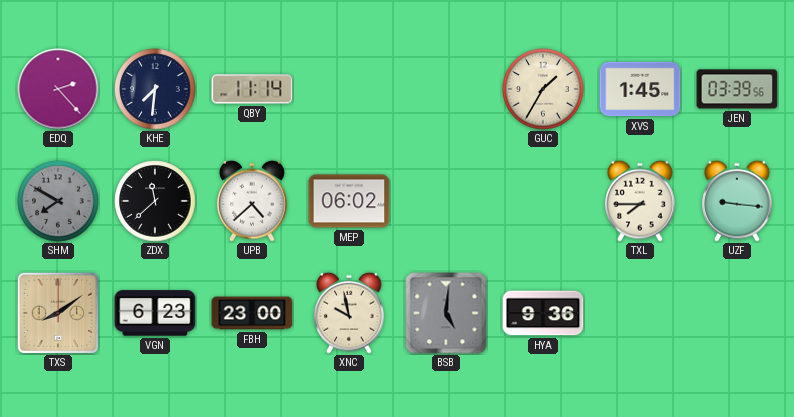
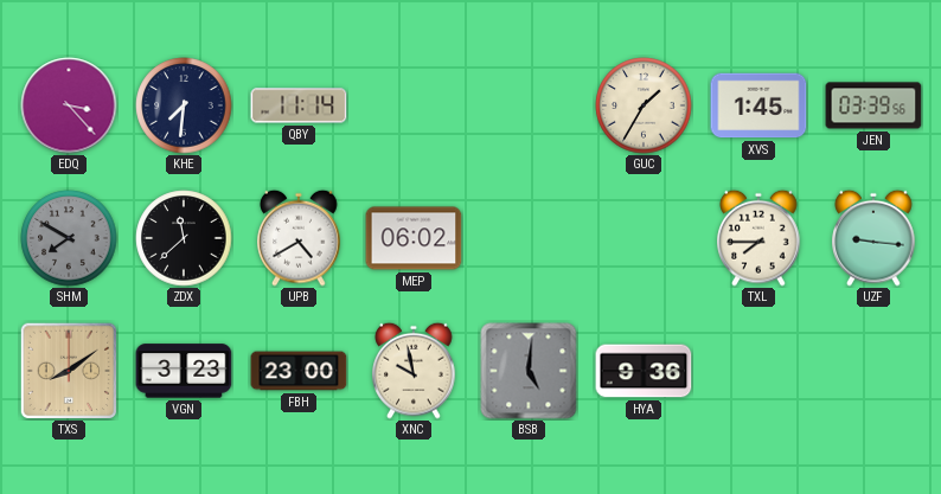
EDQ: 2:23 -> 3:23
UPB: 4:38 -> 4:40
VGN: 6:23 -> 3:23
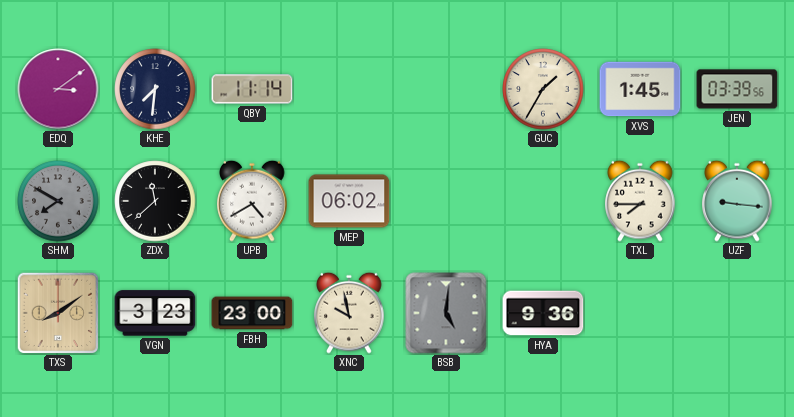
EDQ: 3:23 -> 3:09
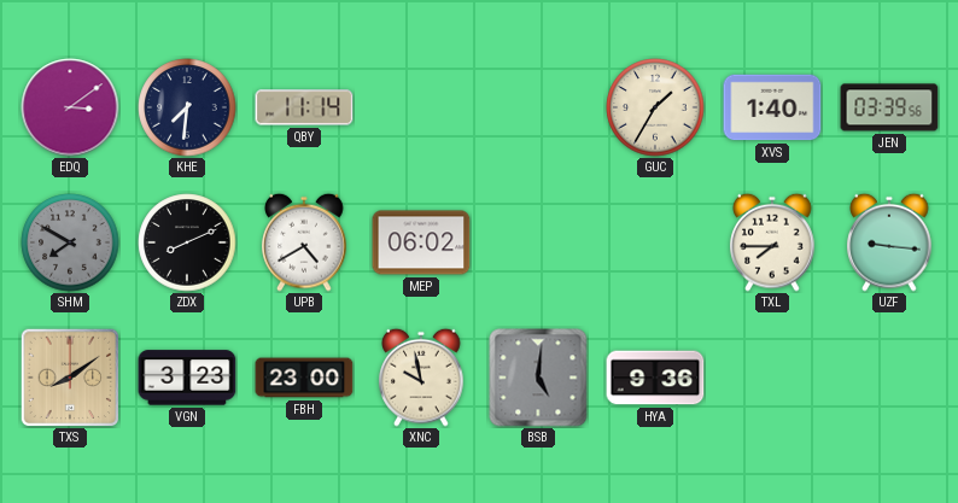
XVS: 1:45 -> 1:40
ZDX: 11:38 -> 8:11
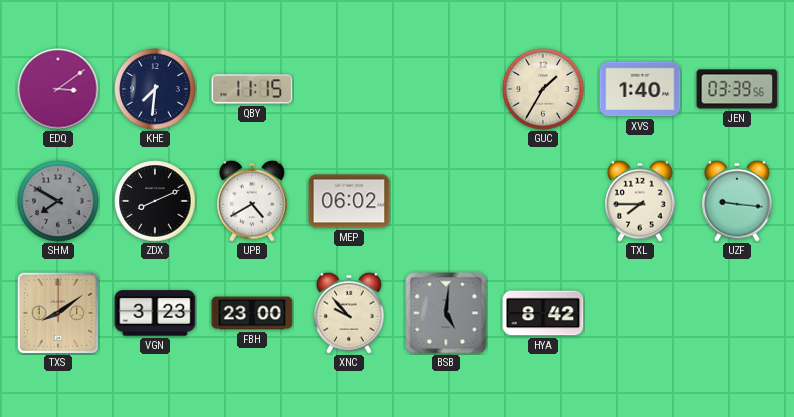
QBY: 11:14 -> 11:15
XNC: 9:58 -> 9:53
HYA: 9:36 -> 8:42
